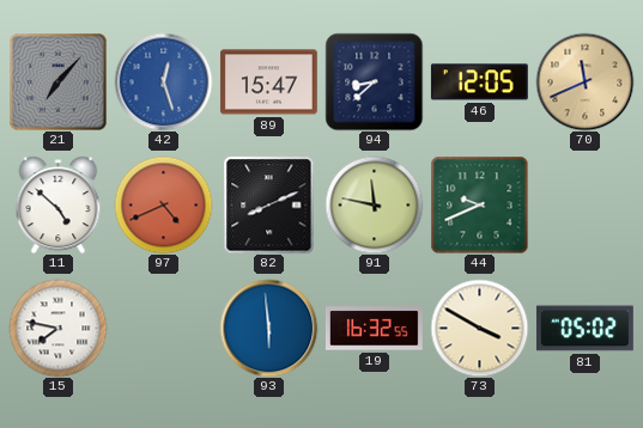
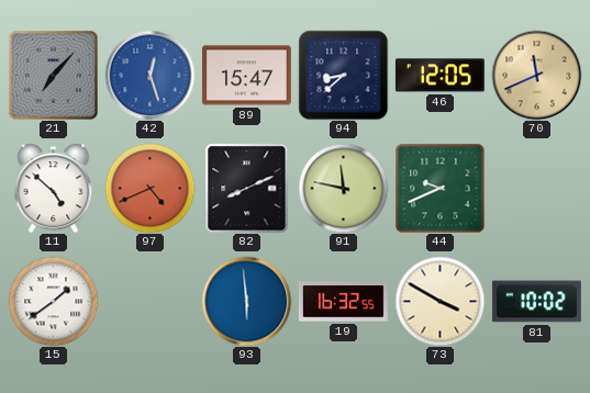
15: 7:47 -> 1:39
81: 05:02 -> 10:02
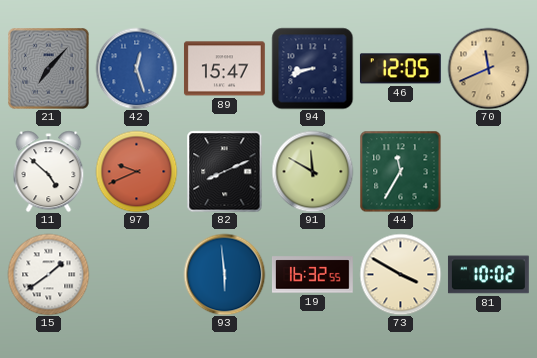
94: 8:38 -> 8:42
97: 4:41 -> 9:41
91: 11:47 -> 11:50
44: 9:41 -> 11:35
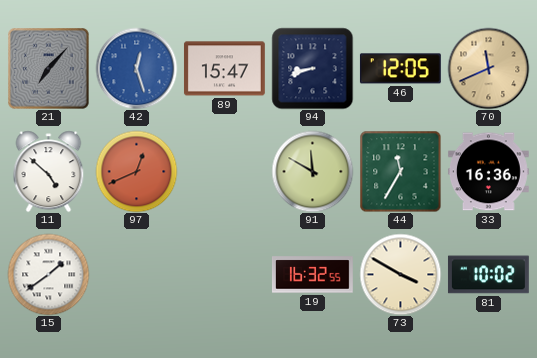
97: 9:41 -> 12:41
82: 8:11 -> none
33: none -> 16:36
93: 5:59 -> none
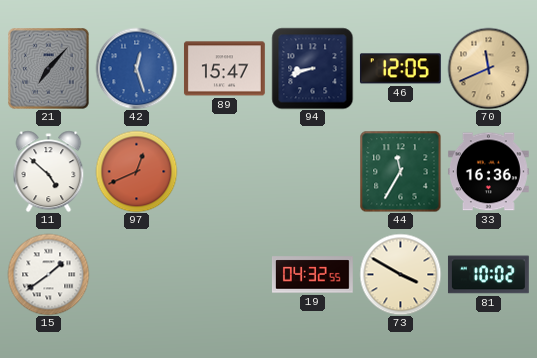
91: 11:50 -> none
19: 16:32 -> 04:32
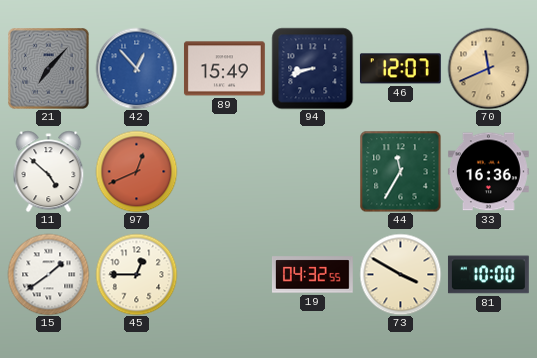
42: 12:27 -> 12:53
89: 15:47 -> 15:49
46: 12:05 -> 12:07
45: none -> 12:45
81: 10:02 -> 10:00
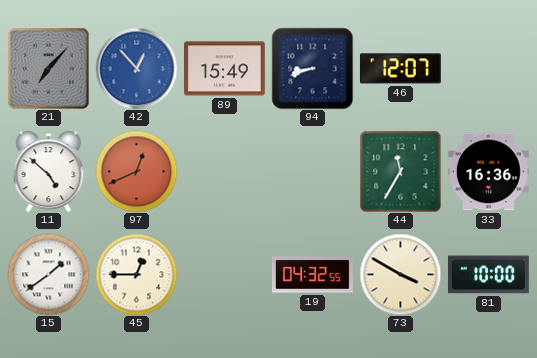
70: 11:41 -> none
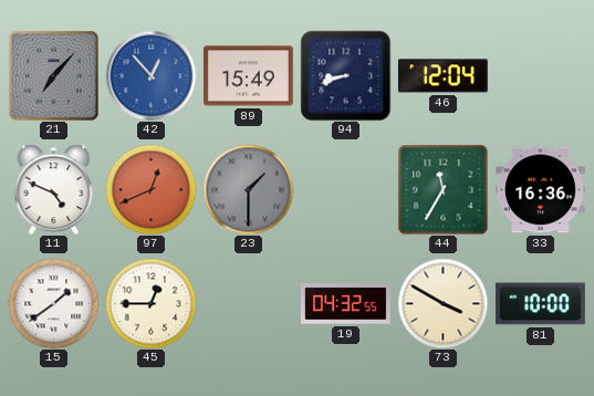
46: 12:07 -> 12:04
11: 4:52 -> 4:49
23: none -> 1:30
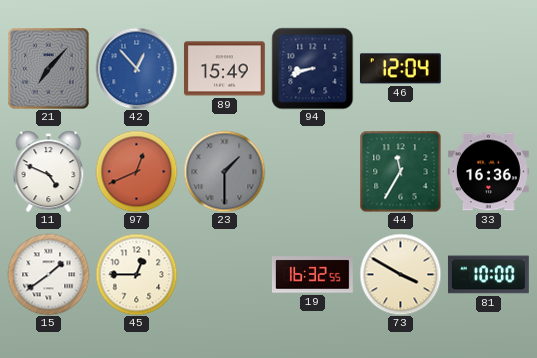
19: 04:32 -> 16:32
